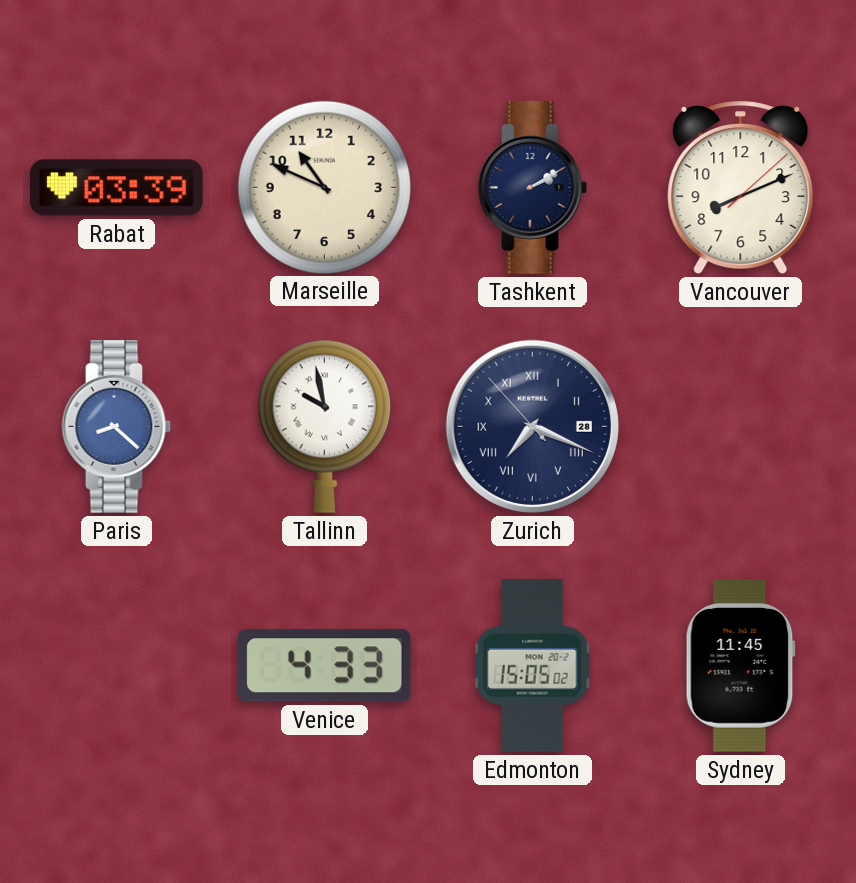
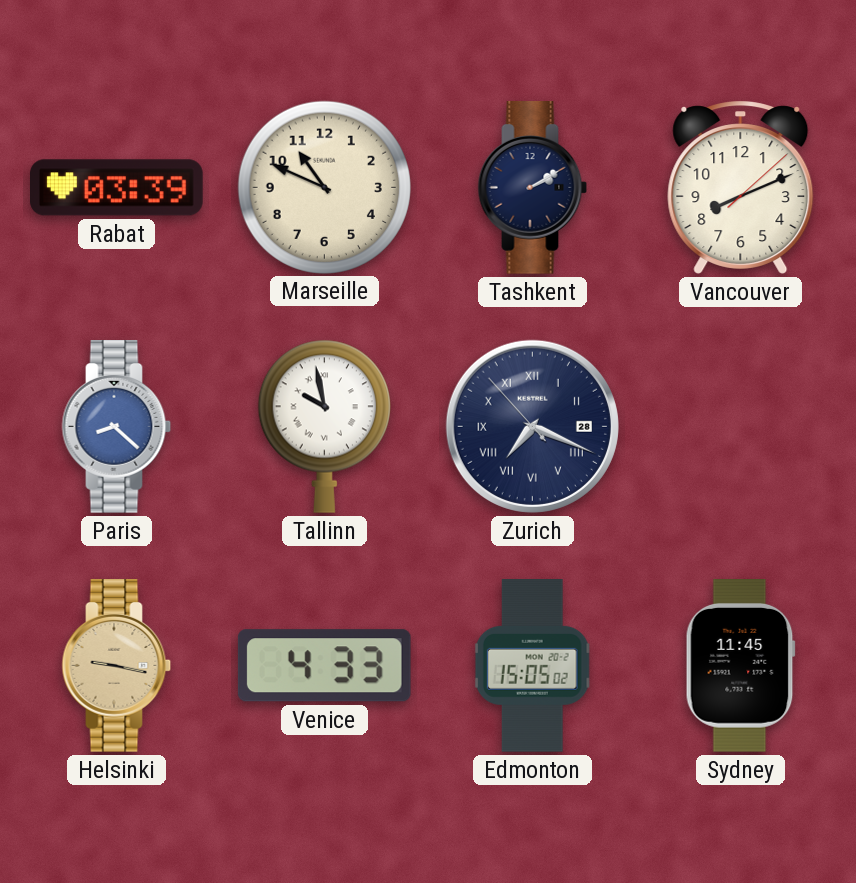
Helsinki: none -> 9:17
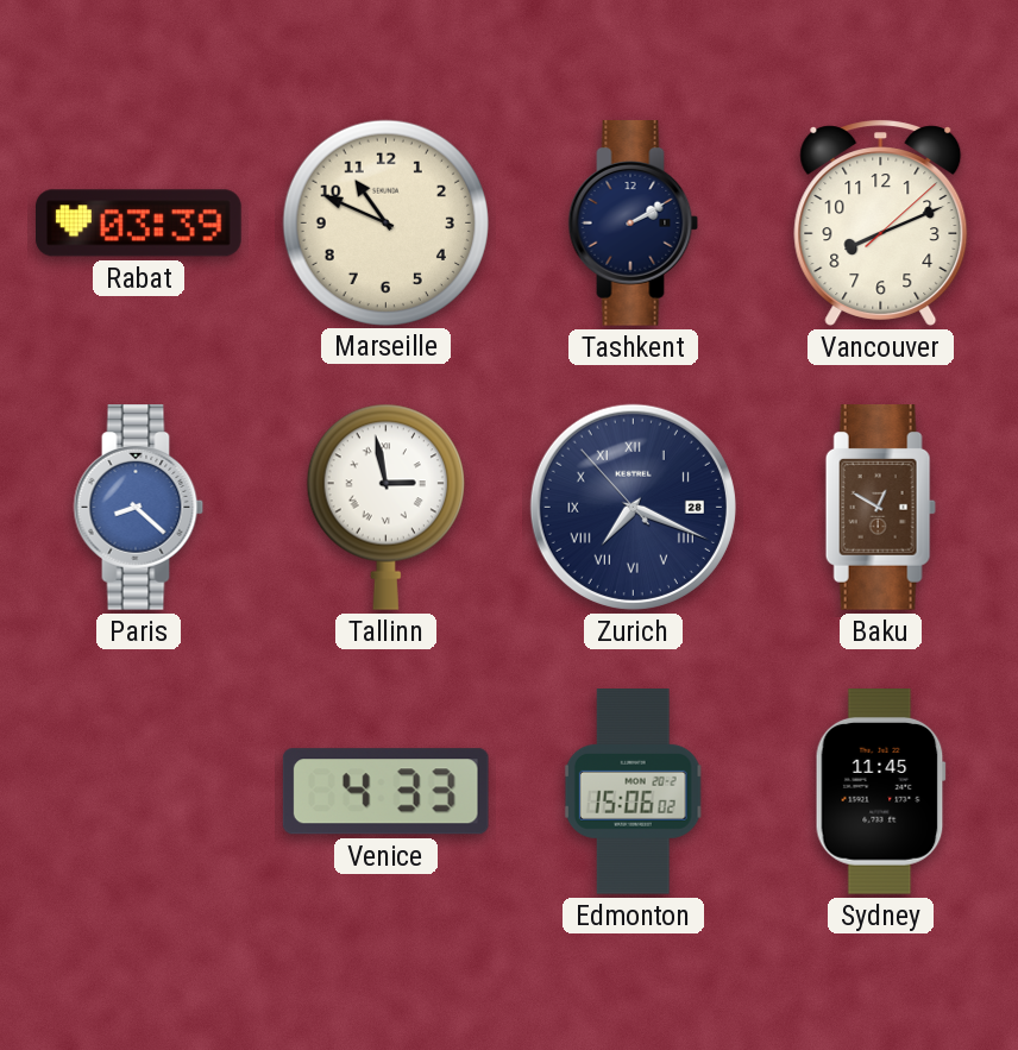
Tallinn: 9:58 -> 2:58
Baku: none -> 12:50
Helsinki: 9:17 -> none
Edmonton: 15:05 -> 15:06
